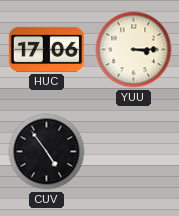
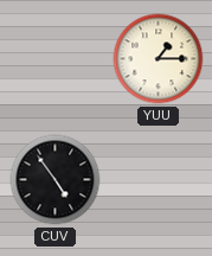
HUC: 17:06 -> none
YUU: 3:15 -> 1:15
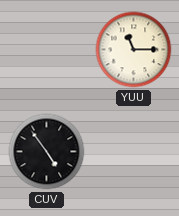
YUU: 1:15 -> 11:15
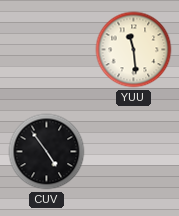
YUU: 11:15 -> 11:29
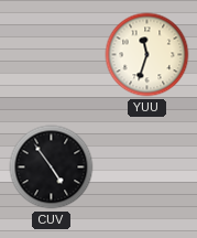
YUU: 11:29 -> 11:33
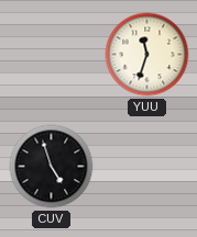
CUV: 4:54 -> 4:57
